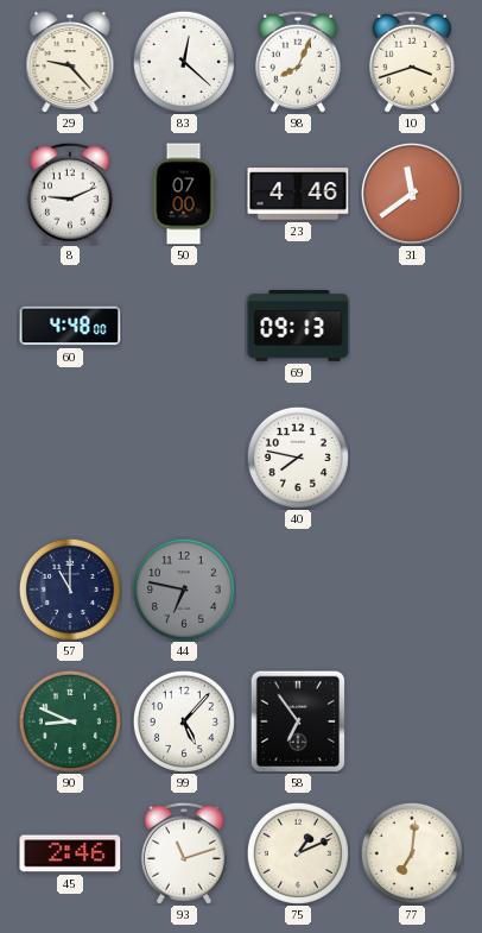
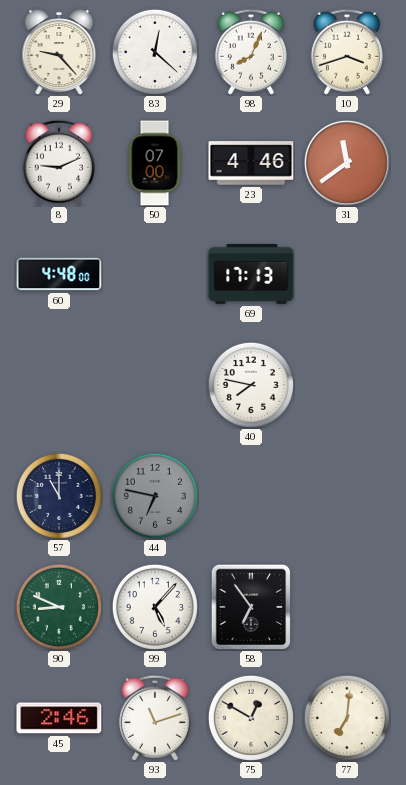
69: 09:13 -> 17:13
75: 1:11 -> 12:50
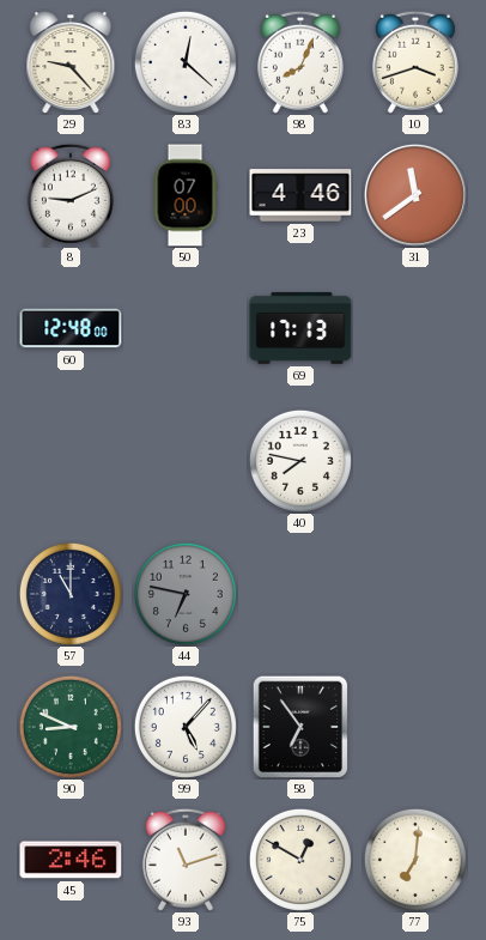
60: 4:48 -> 12:48
